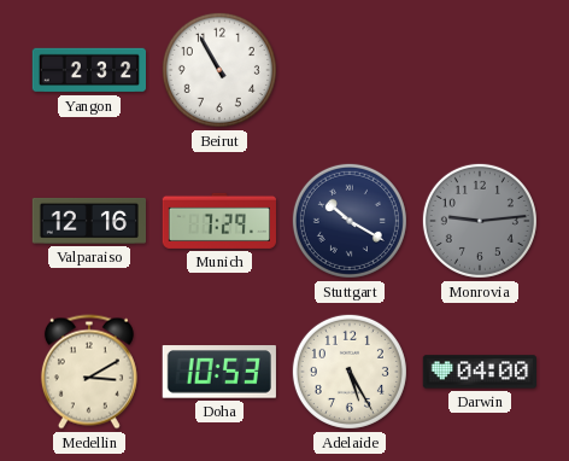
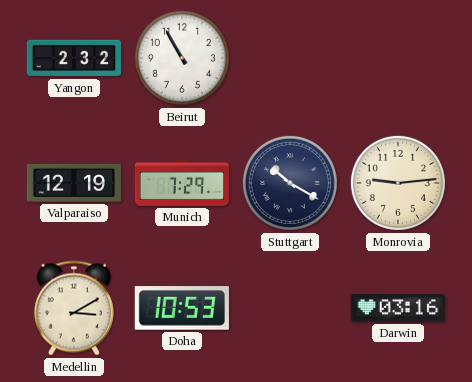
Valparaiso: 12:16 -> 12:19
Monrovia dial: grey -> cream
Adelaide: 5:25 -> none
Darwin: 04:00 -> 03:16
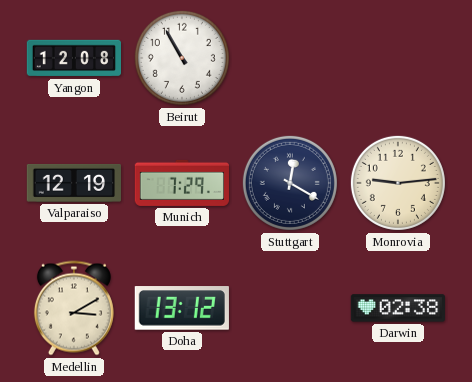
Yangon: 2:32 -> 12:08
Stuttgart: 10:20 -> 12:20
Doha: 10:53 -> 13:12
Darwin: 03:16 -> 02:38
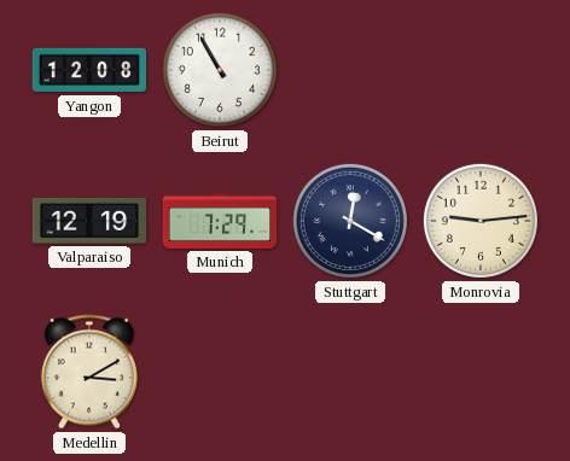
Doha: 13:12 -> none
Darwin: 02:38 -> none
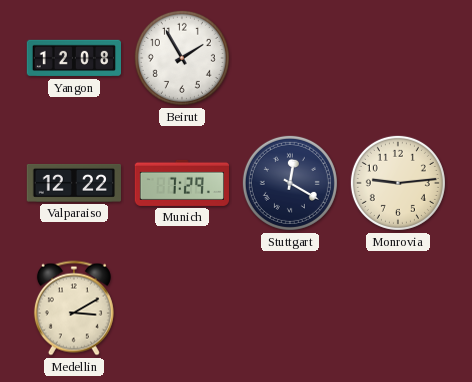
Beirut: 10:55 -> 1:55
Valparaiso: 12:19 -> 12:22
